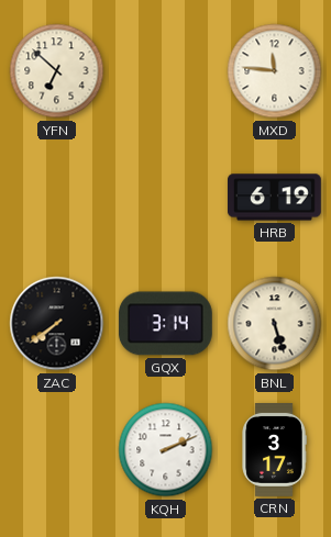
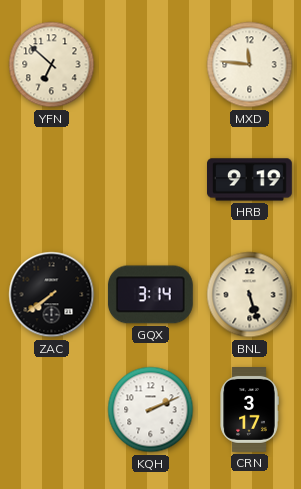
HRB: 6:19 -> 9:19
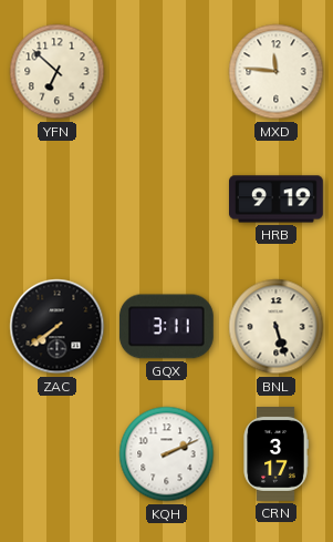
GQX: 3:14 -> 3:11
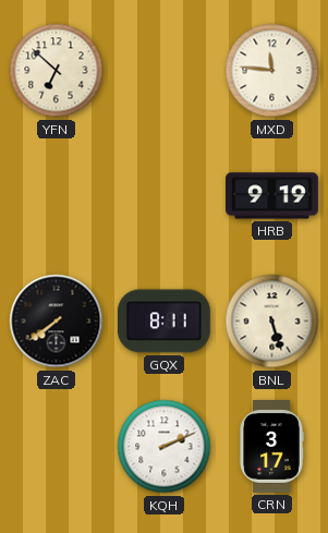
GQX: 3:11 -> 8:11
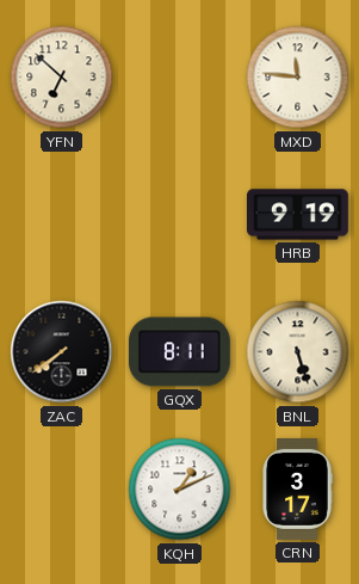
KQH: 2:11 -> 1:11
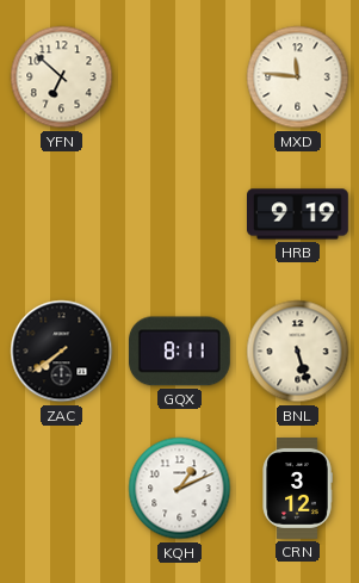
CRN: 3:17 -> 3:12
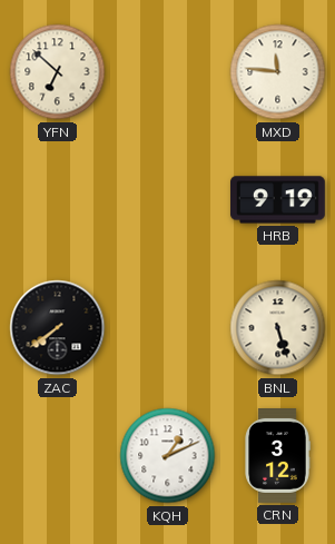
GQX: 8:11 -> none
